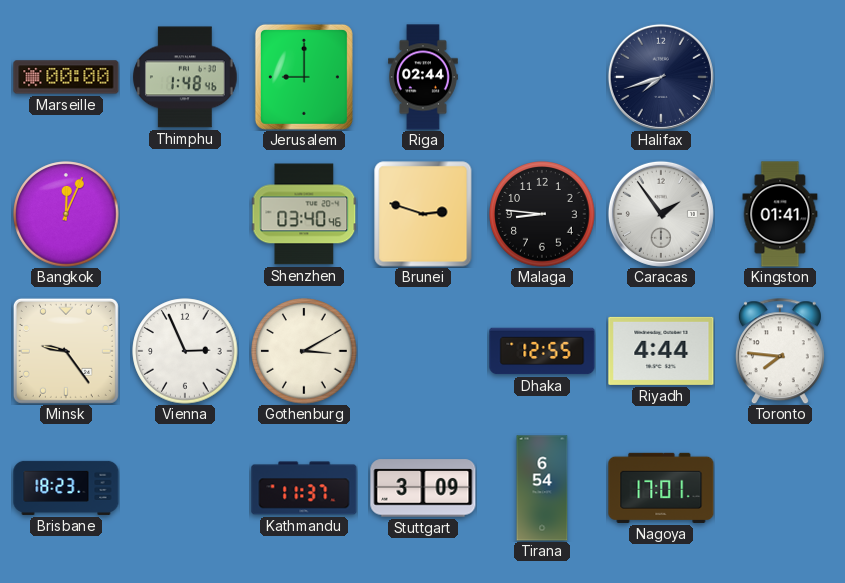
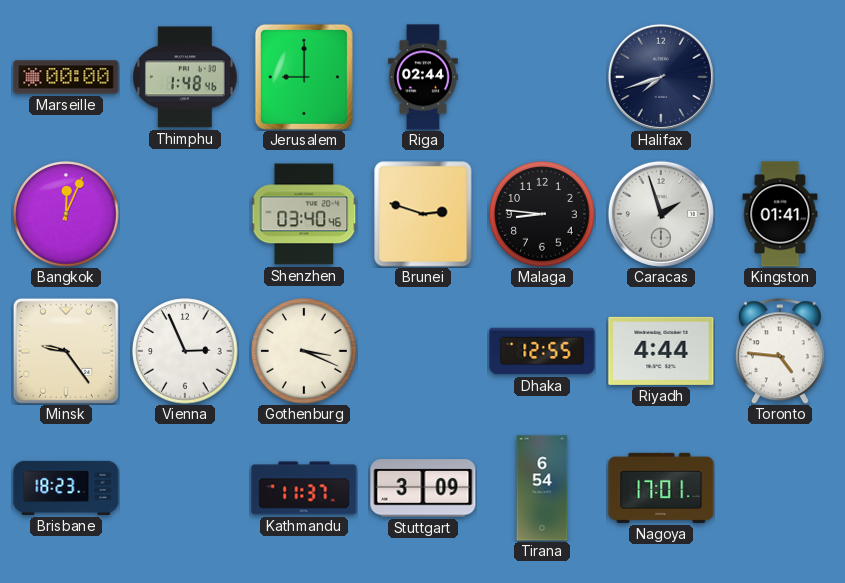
Caracas: 1:54 -> 1:57
Gothenburg: 3:10 -> 3:19
Toronto: 7:46 -> 4:46
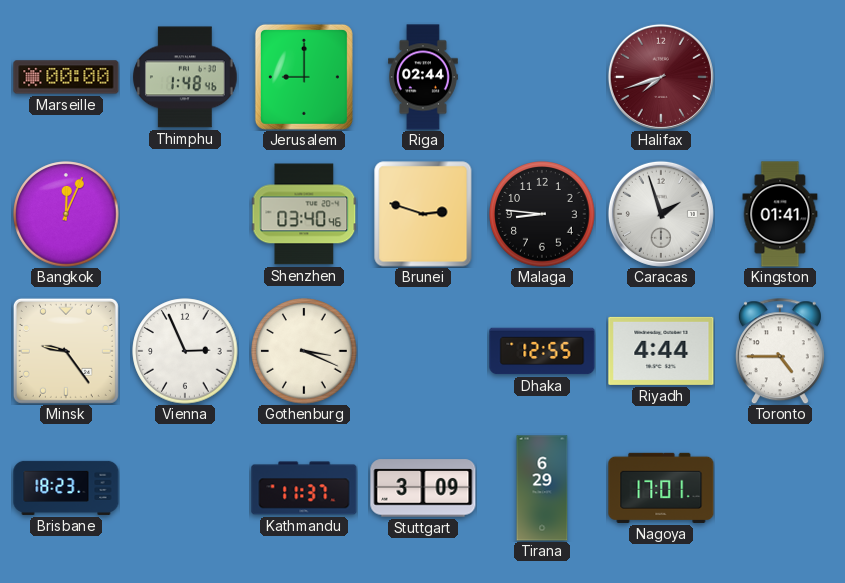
Halifax dial: navy -> burgundy
Toronto: 4:46 -> 4:45
Tirana: 6:54 -> 6:29
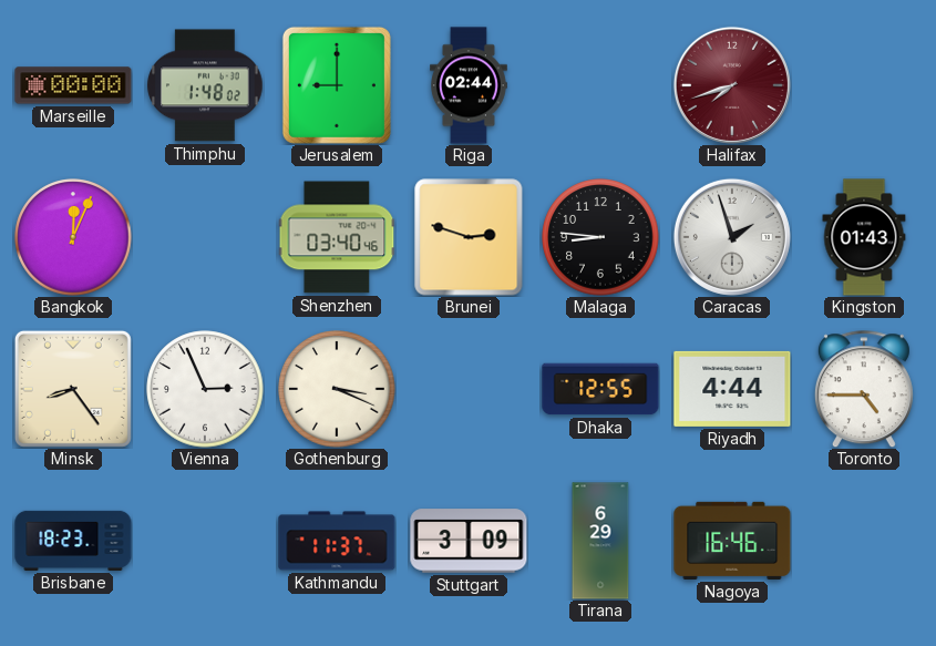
Thimphu: 1:48:46 -> 1:48:02
Kingston: 01:41 -> 01:43
Minsk: 9:24 -> 8:24
Nagoya: 17:01 -> 16:46
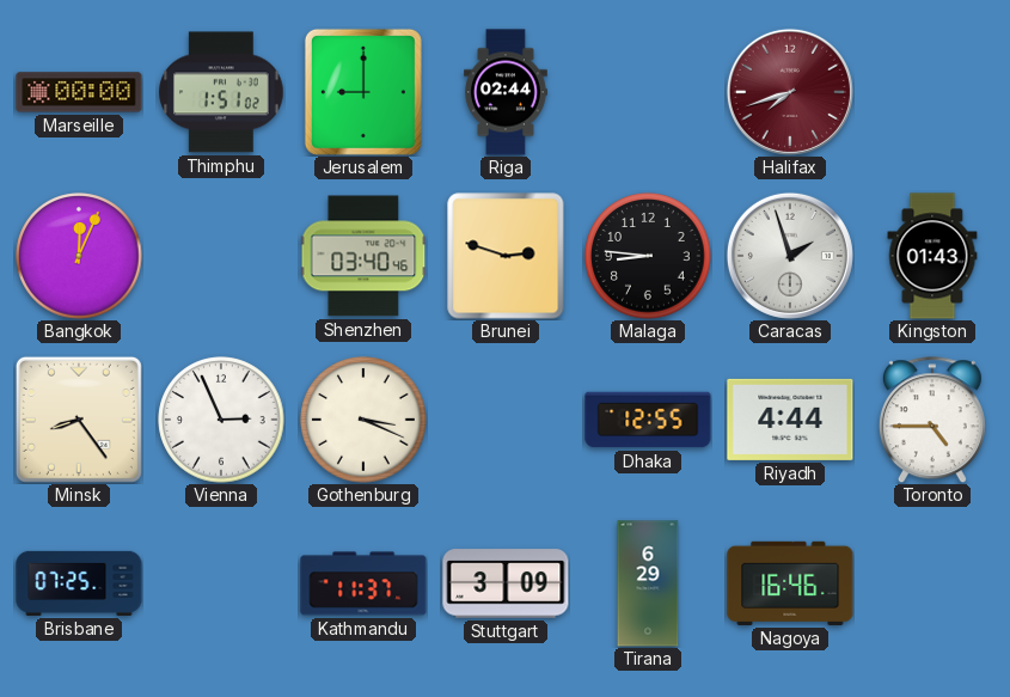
Thimphu: 1:48 -> 1:51
Brisbane: 18:23 -> 07:25
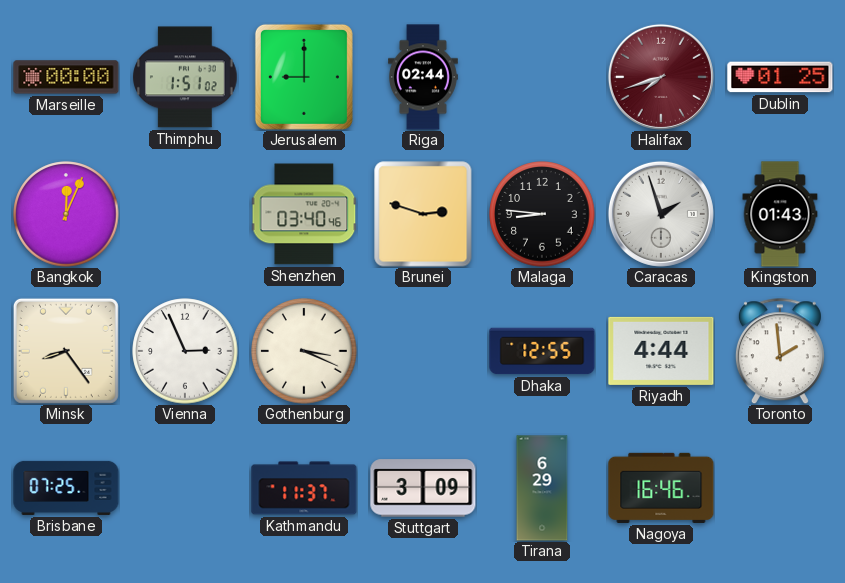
Dublin: none -> 01:25
Toronto: 4:45 -> 1:59
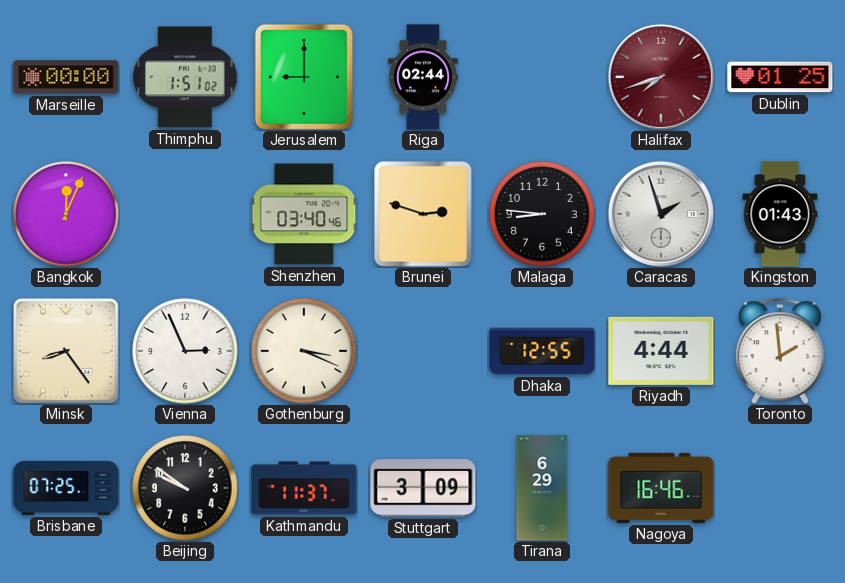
Beijing: none -> 9:51
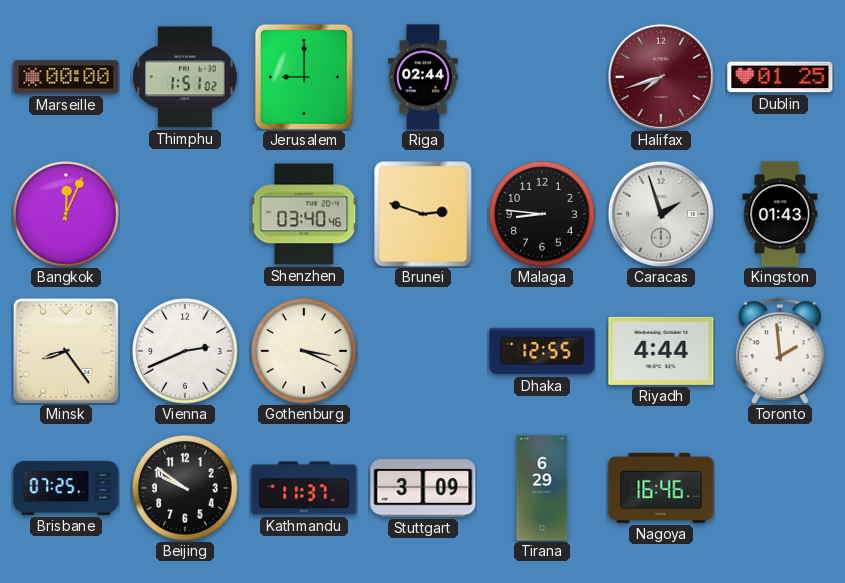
Vienna: 2:56 -> 2:41
